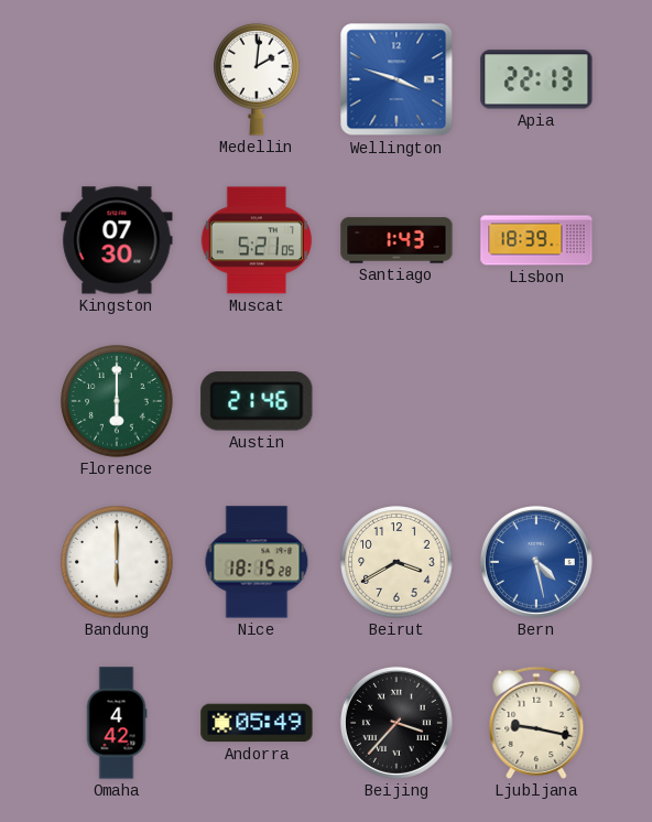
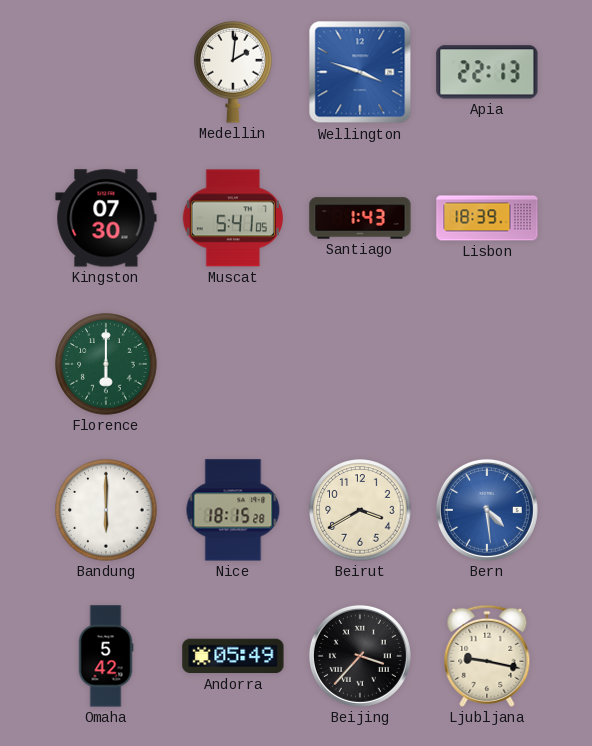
Muscat: 5:21 -> 5:41
Austin: 21:46 -> none
Bern: 4:28 -> 4:29
Omaha: 4:42 -> 5:42
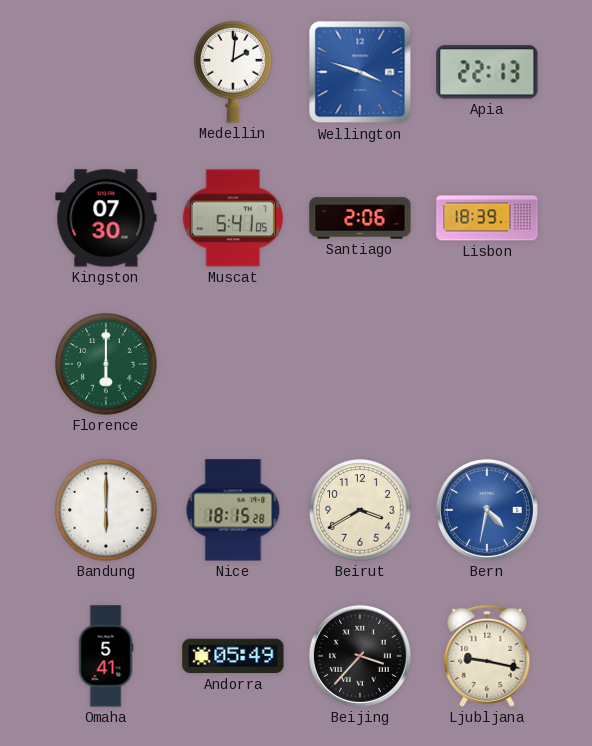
Santiago: 1:43 -> 2:06
Bern: 4:29 -> 4:32
Omaha: 5:42 -> 5:41
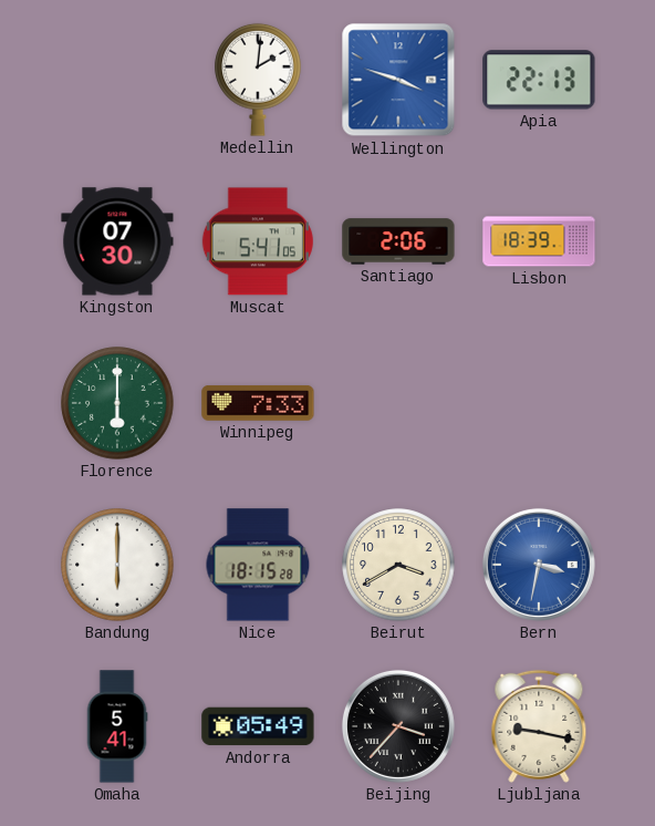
Winnipeg: none -> 7:33
Bern: 4:32 -> 3:32
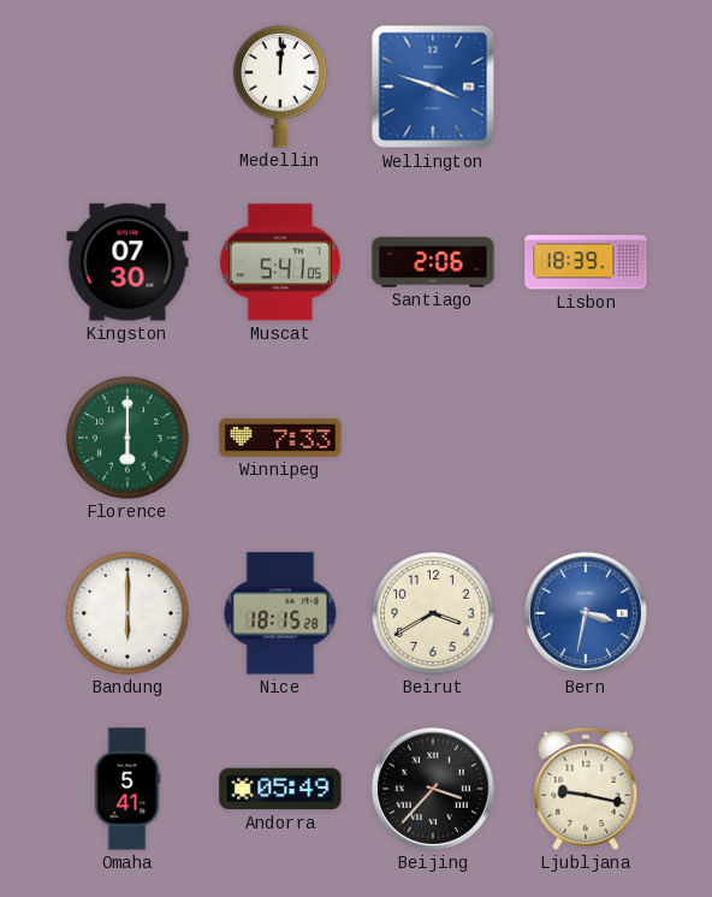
Medellin: 2:01 -> 12:01
Apia: 22:13 -> none
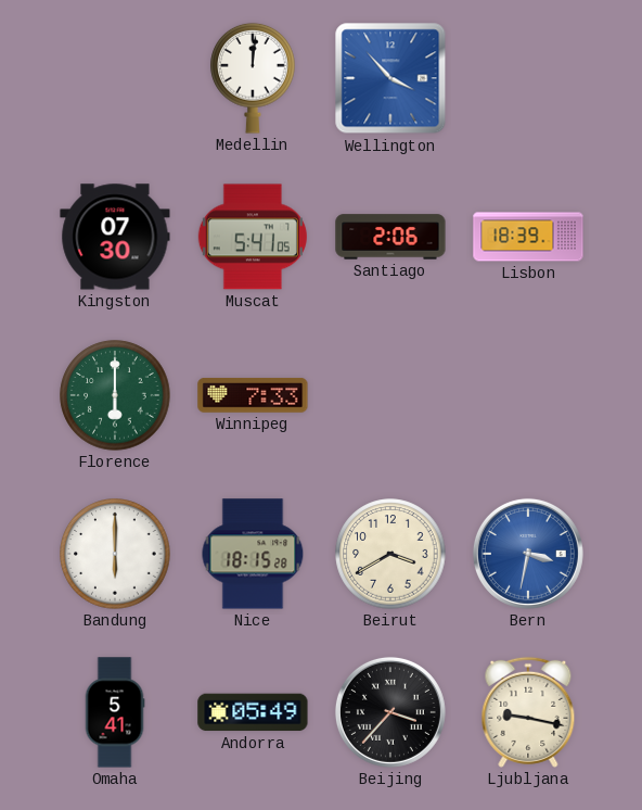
Wellington: 3:48 -> 3:53
